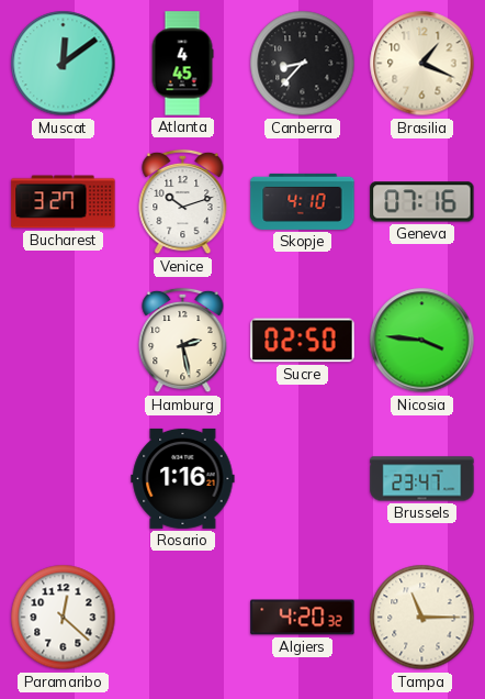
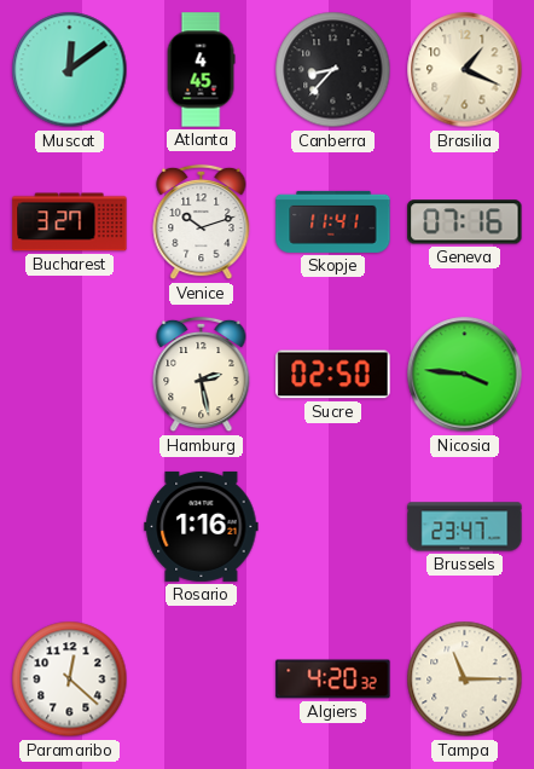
Skopje: 4:10 -> 11:41
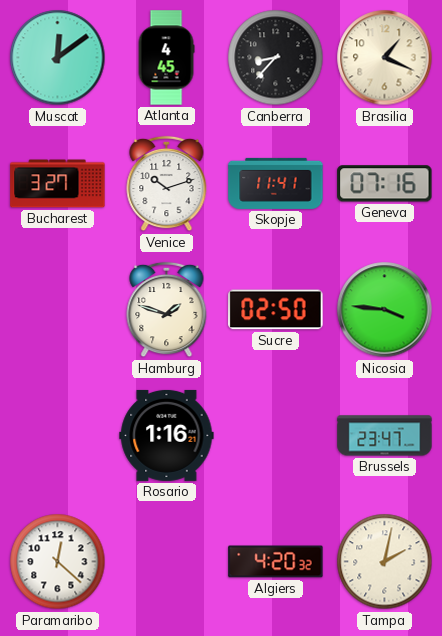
Hamburg: 2:28 -> 1:48
Tampa: 11:15 -> 2:02
